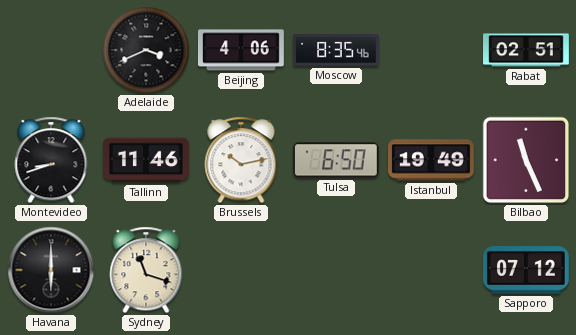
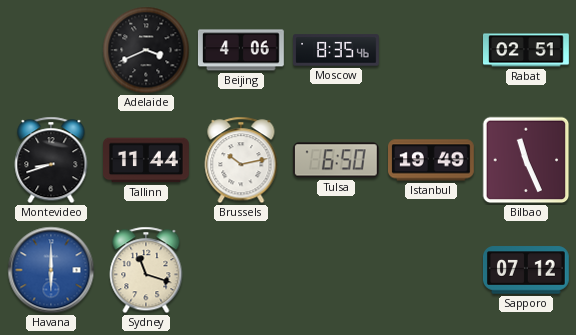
Tallinn: 11:46 -> 11:44
Havana dial: black -> blue
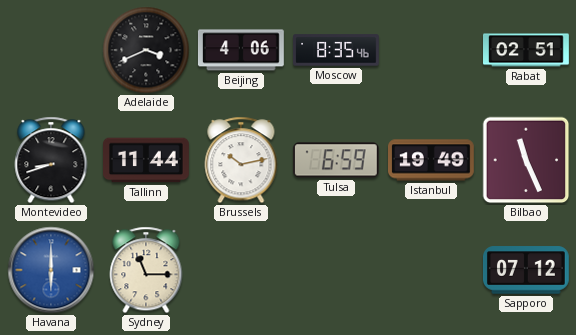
Tulsa: 6:50 -> 6:59
Sydney: 11:18 -> 11:15
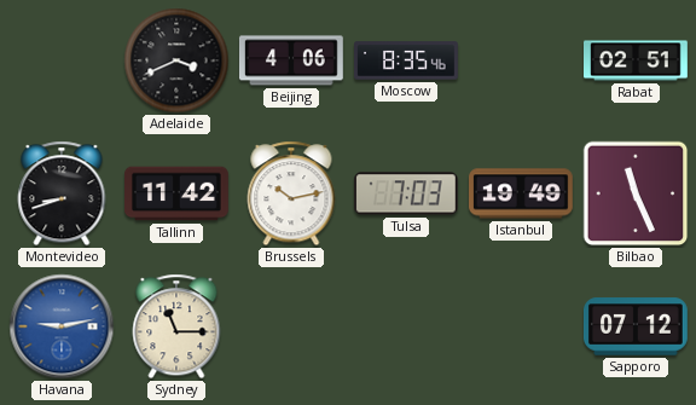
Tallinn: 11:44 -> 11:42
Tulsa: 6:59 -> 7:03
Havana: 6:00 -> 9:13
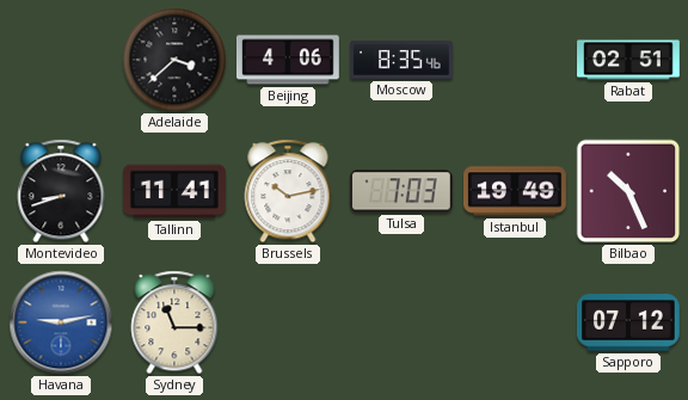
Adelaide: 3:41 -> 3:38
Tallinn: 11:42 -> 11:41
Bilbao: 11:26 -> 10:26
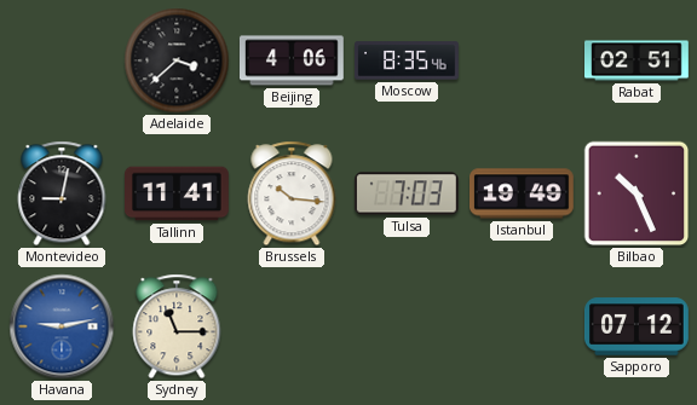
Montevideo: 8:42 -> 9:02
Brussels: 10:13 -> 10:16
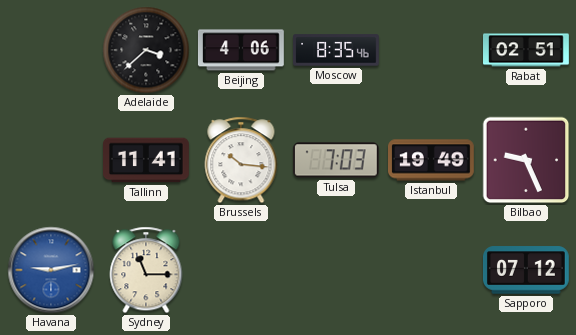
Montevideo: 9:02 -> none
Bilbao: 10:26 -> 9:26
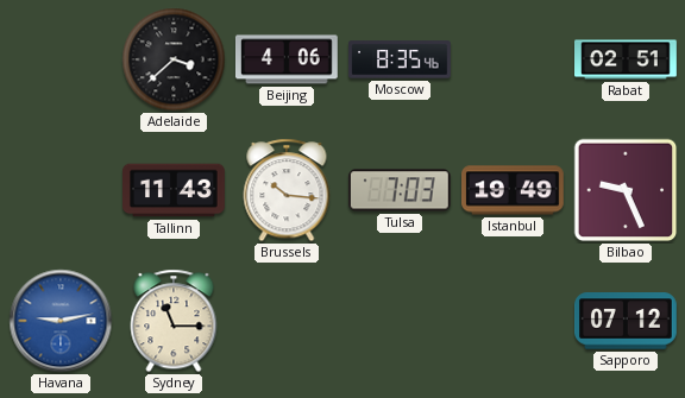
Tallinn: 11:41 -> 11:43
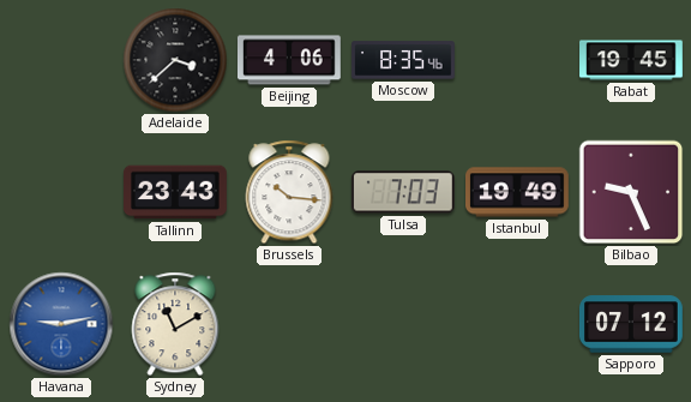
Rabat: 02:51 -> 19:45
Tallinn: 11:43 -> 23:43
Sydney: 11:15 -> 11:10
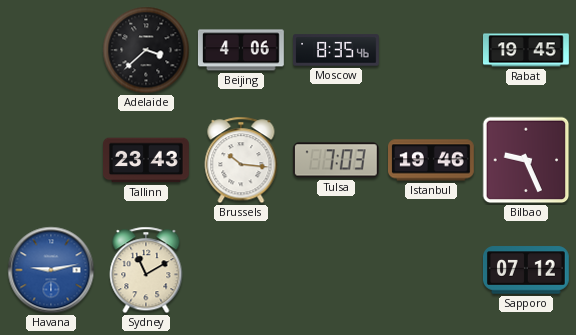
Istanbul: 19:49 -> 19:46
